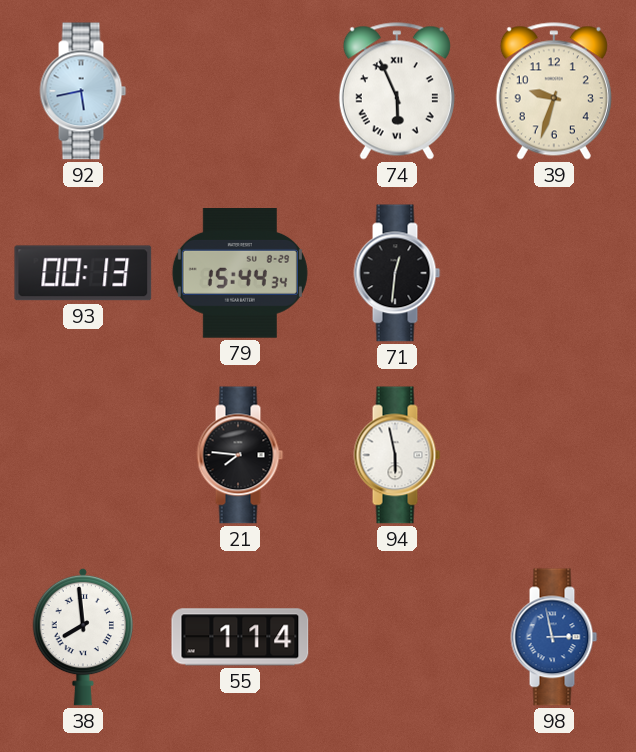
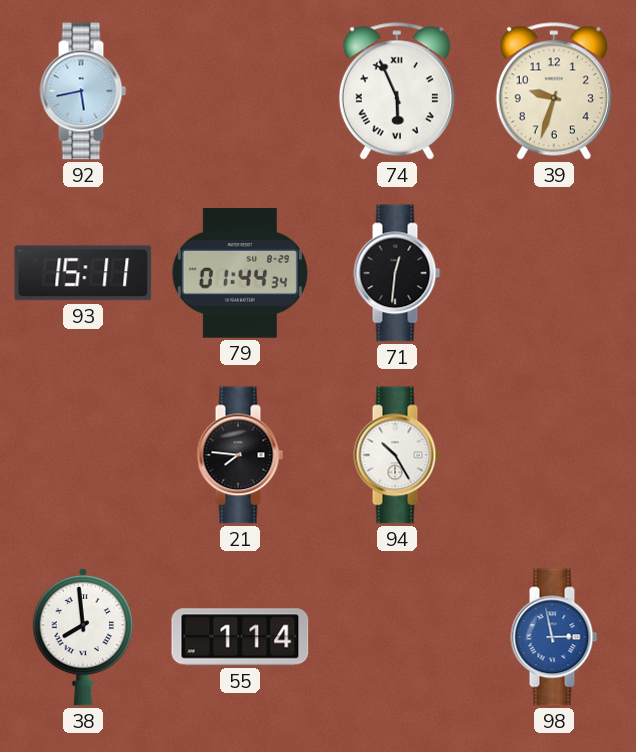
93: 00:13 -> 15:11
79: 15:44 -> 01:44
94: 5:58 -> 10:25
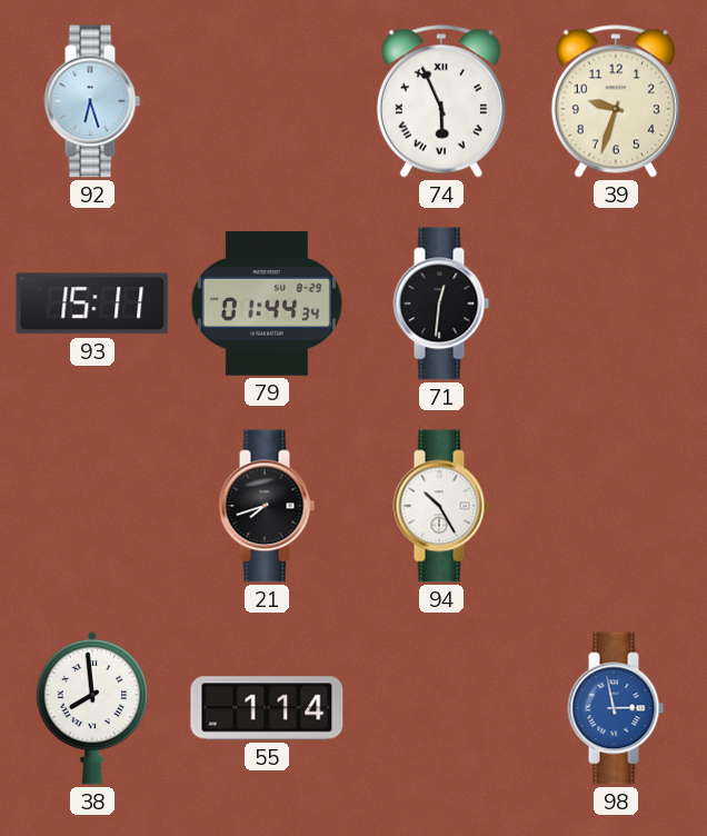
92: 5:43 -> 6:27
21: 7:46 -> 7:42
